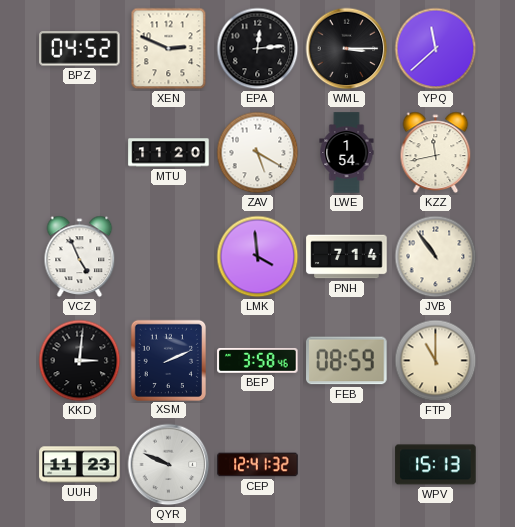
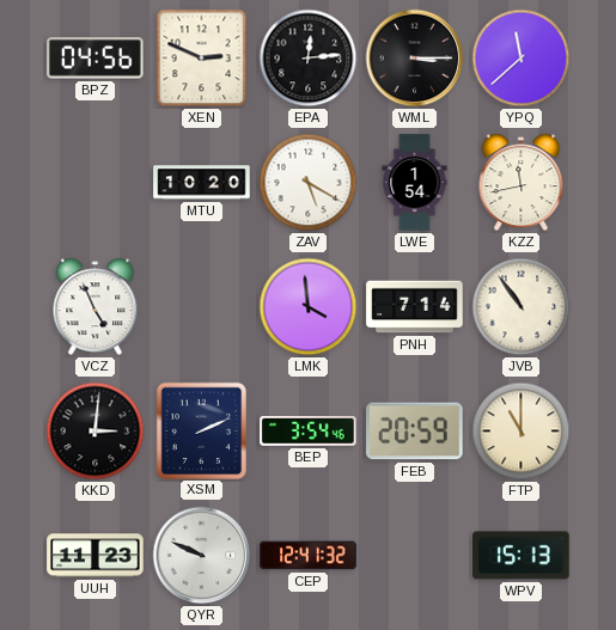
BPZ: 04:52 -> 04:56
MTU: 11:20 -> 10:20
BEP: 3:58 -> 3:54
FEB: 08:59 -> 20:59
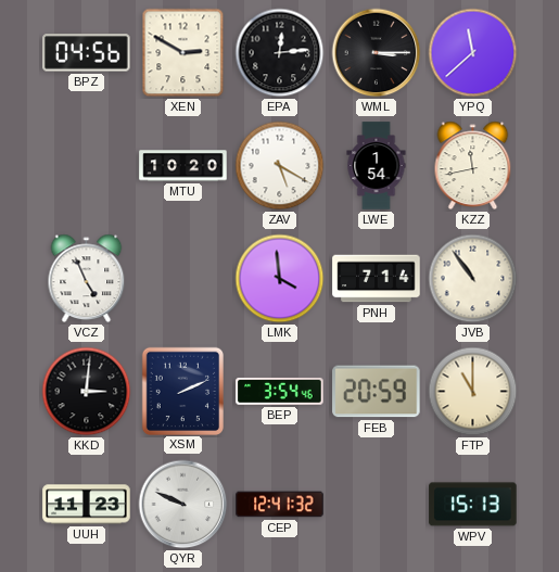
XEN: 2:49 -> 2:50
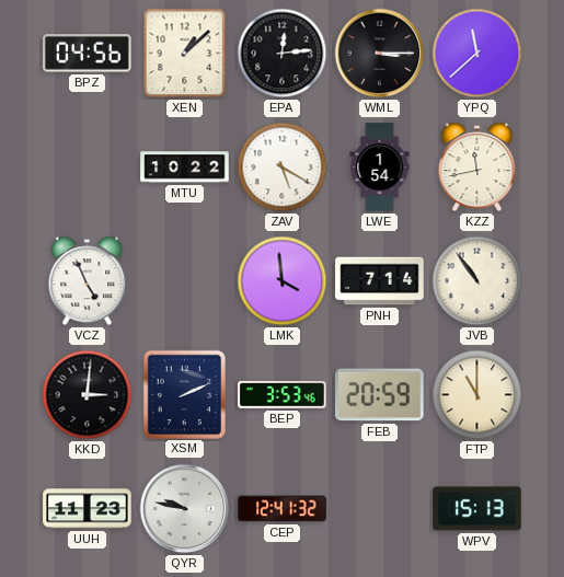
XEN: 2:50 -> 1:08
MTU: 10:20 -> 10:22
BEP: 3:54 -> 3:53
QYR: 9:49 -> 9:47
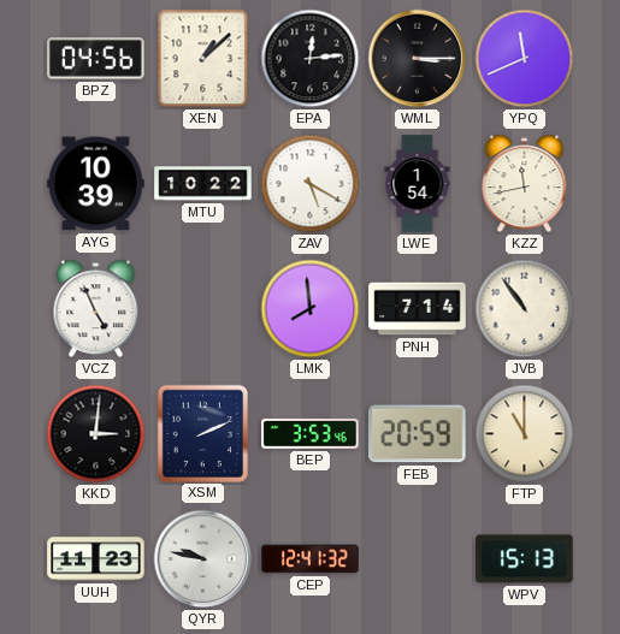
YPQ: 11:38 -> 11:41
AYG: none -> 10:39
LMK: 3:59 -> 7:59
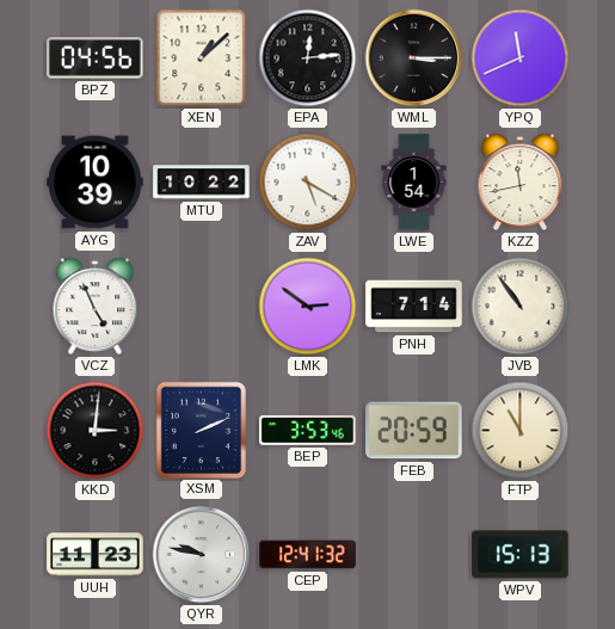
LMK: 7:59 -> 2:51
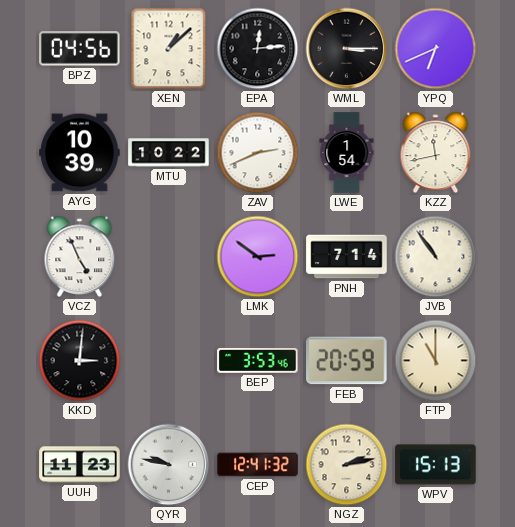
YPQ: 11:41 -> 6:41
ZAV: 5:20 -> 2:41
XSM: 2:11 -> none
NGZ: none -> 2:13
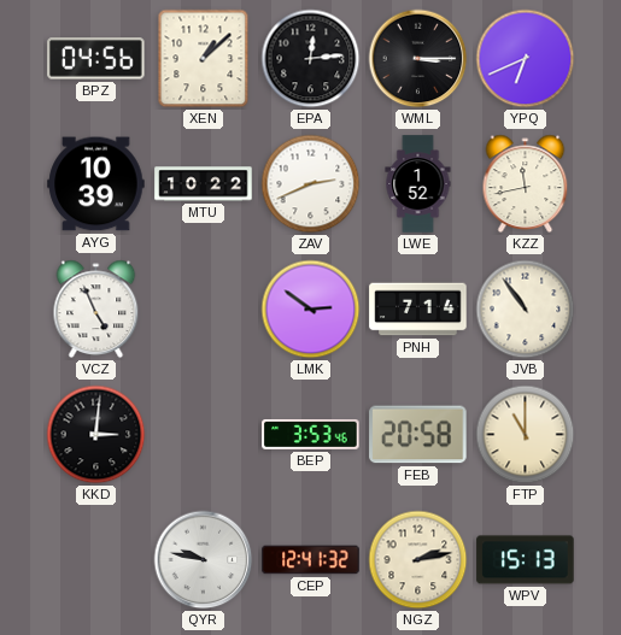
LWE: 1:54 -> 1:52
FEB: 20:59 -> 20:58
UUH: 11:23 -> none
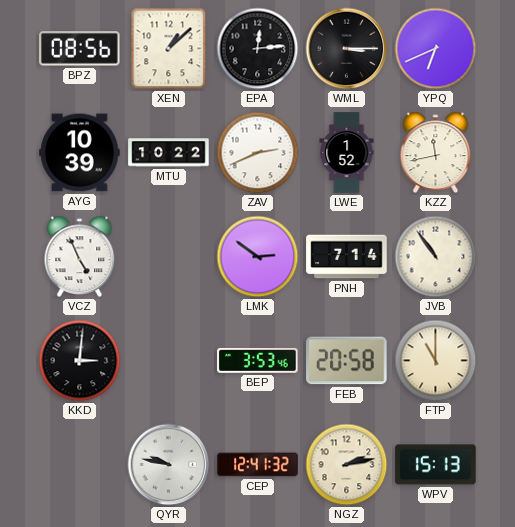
BPZ: 04:56 -> 08:56
